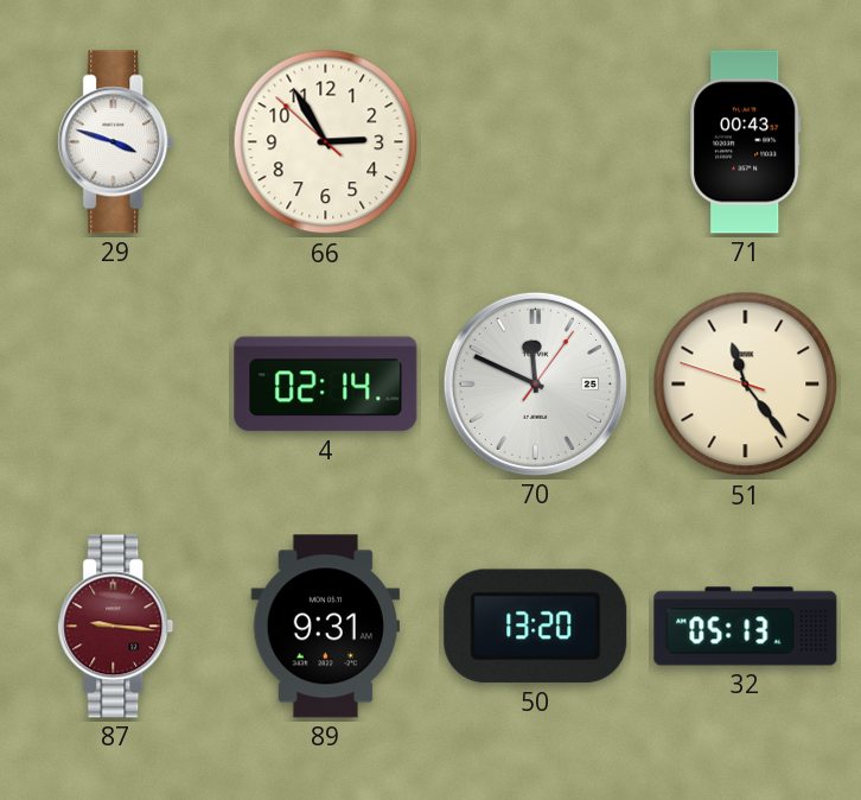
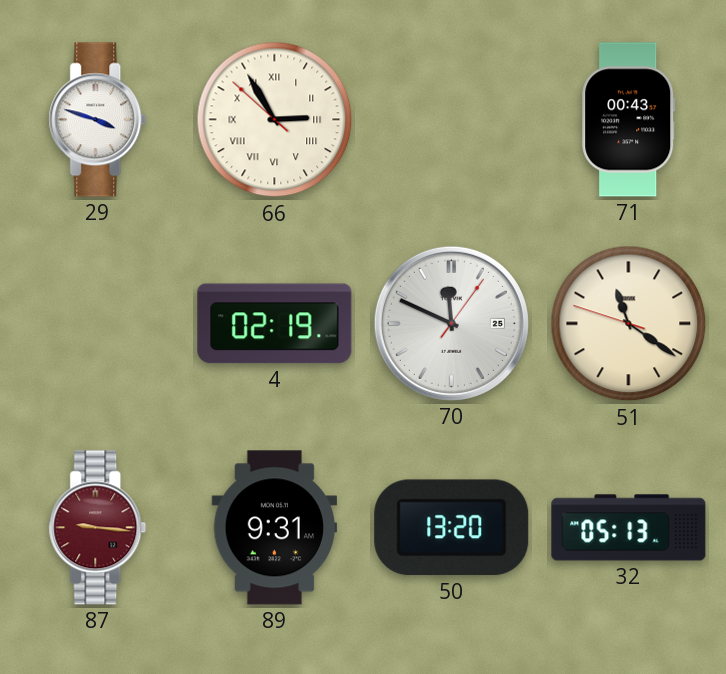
66 numerals: Arabic -> Roman
4: 02:14 -> 02:19
51: 11:23 -> 11:20
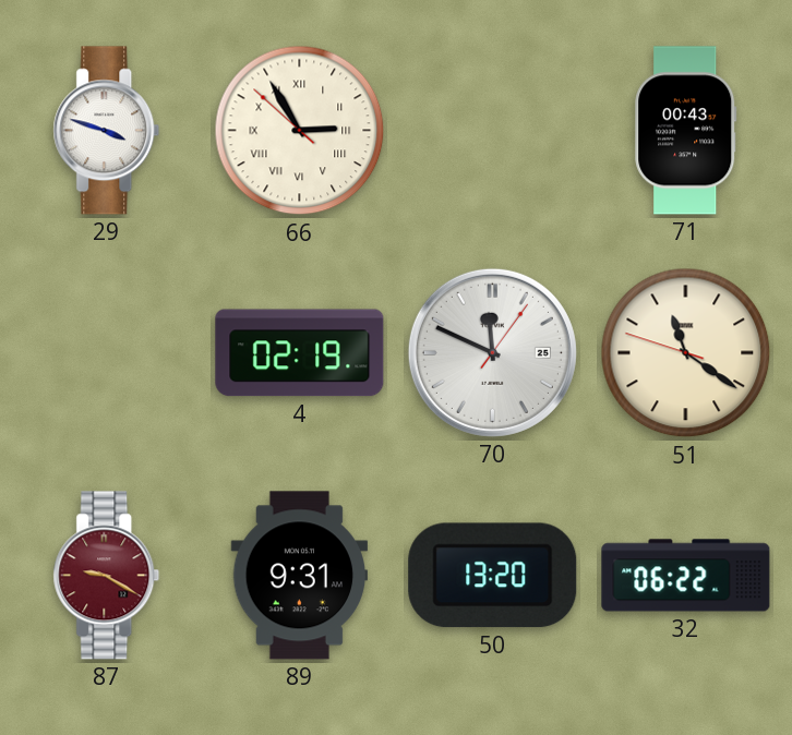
87: 9:16 -> 9:20
32: 05:13 -> 06:22
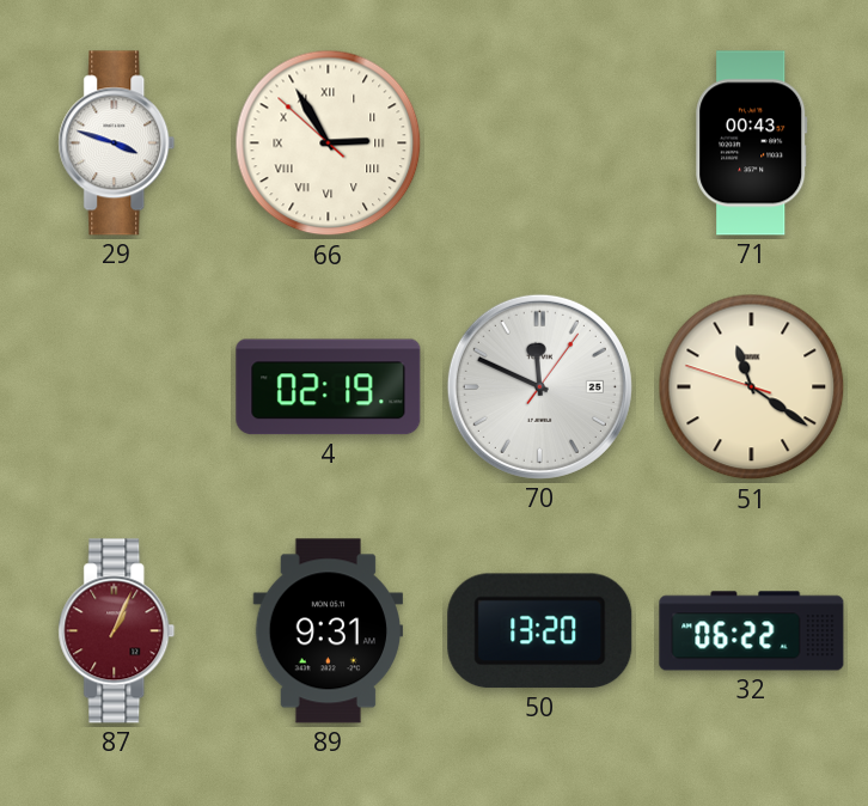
87: 9:20 -> 1:04
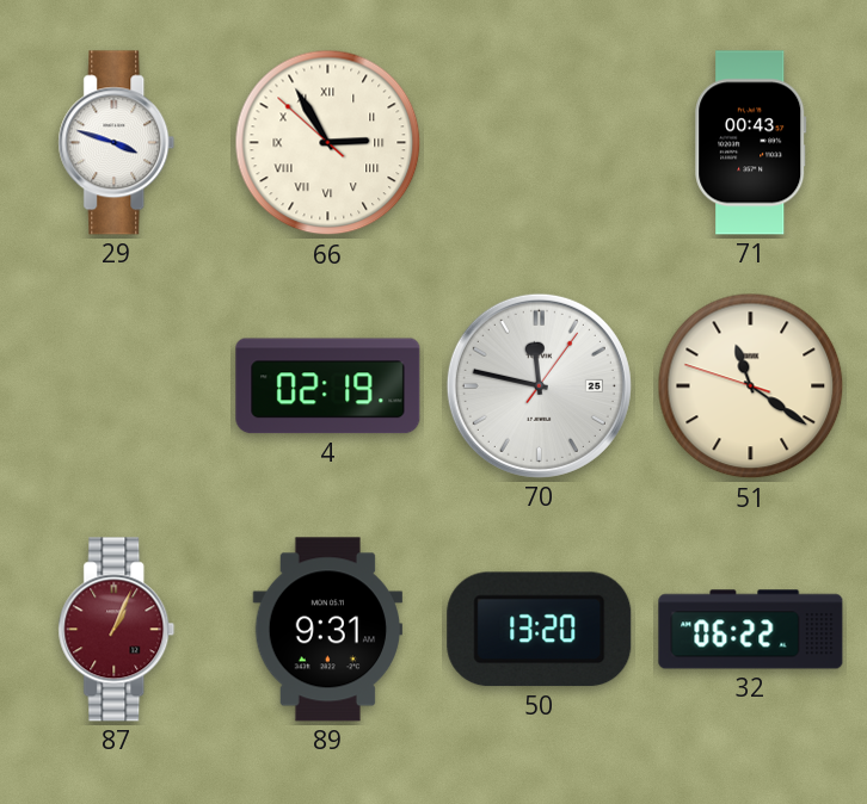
70: 11:49 -> 11:47
